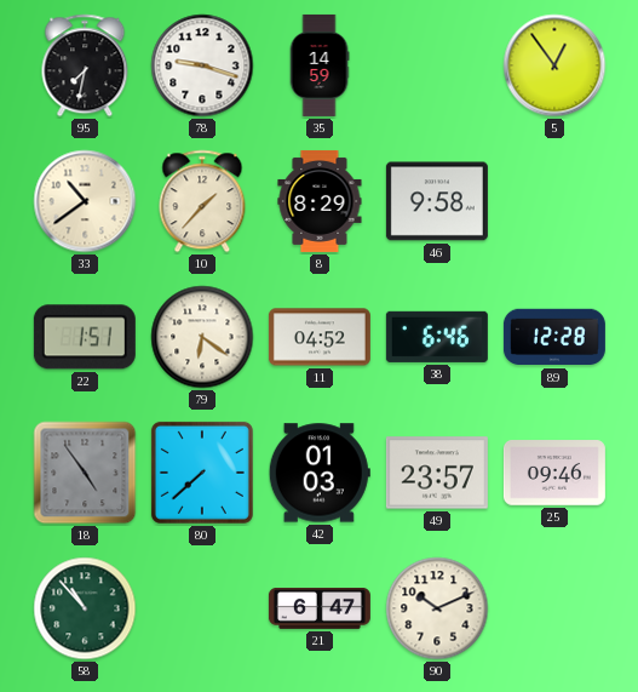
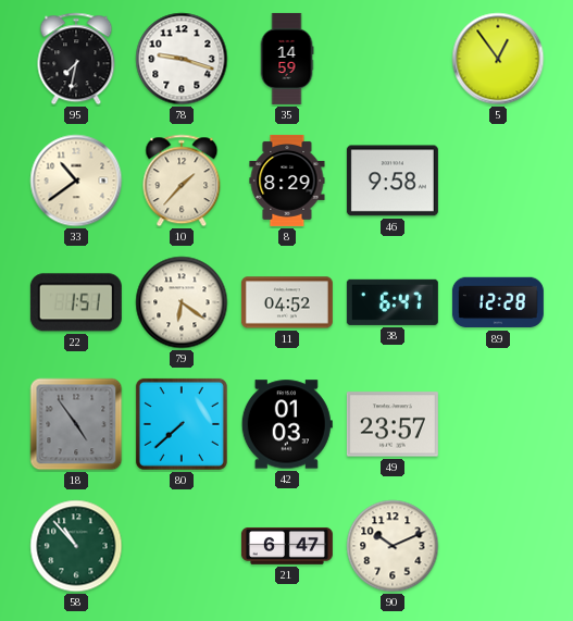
38: 6:46 -> 6:47
25: 09:46 -> none
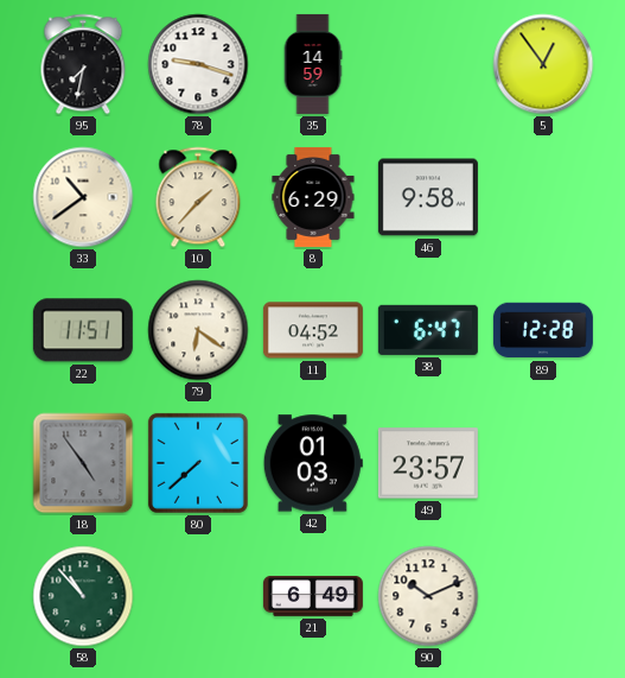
8: 8:29 -> 6:29
22: 1:51 -> 11:51
21: 6:47 -> 6:49
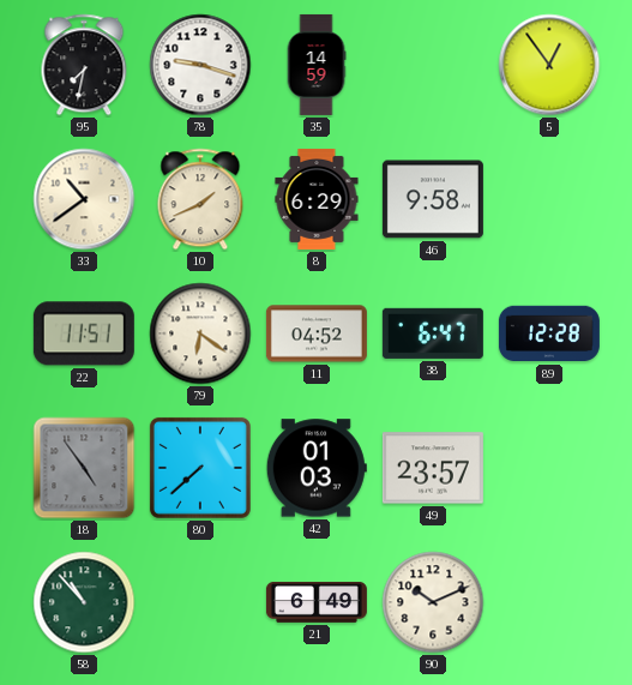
10: 1:37 -> 1:41
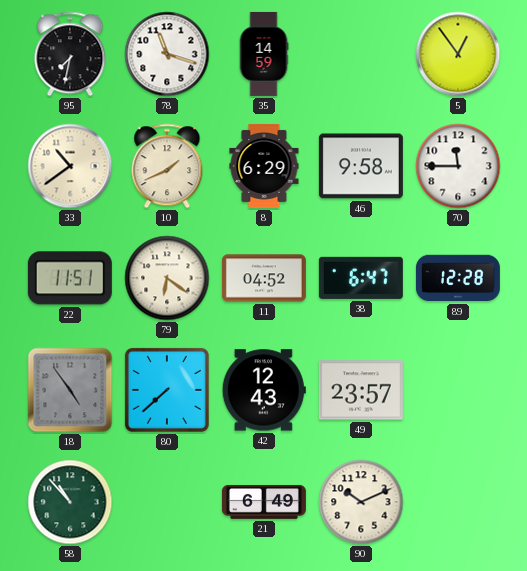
78: 9:18 -> 11:18
70: none -> 11:45
42: 01:03 -> 12:43
